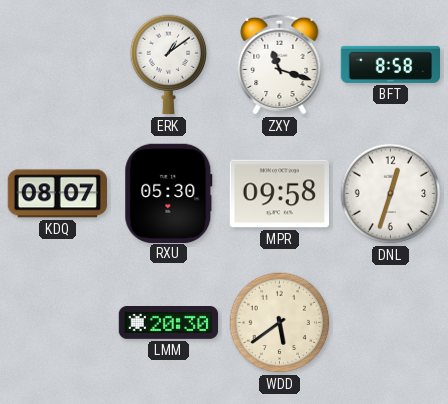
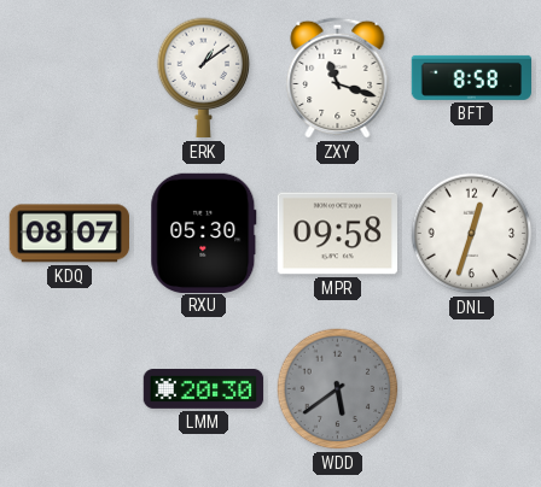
WDD dial: cream -> grey
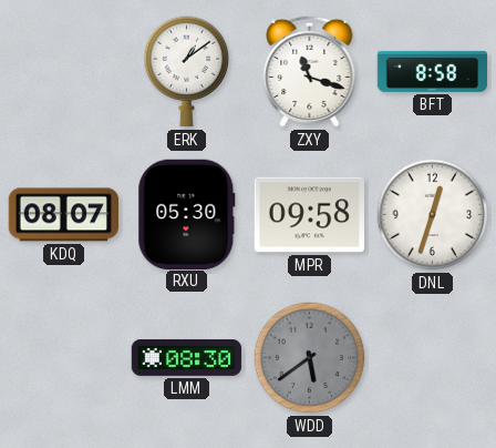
LMM: 20:30 -> 08:30
